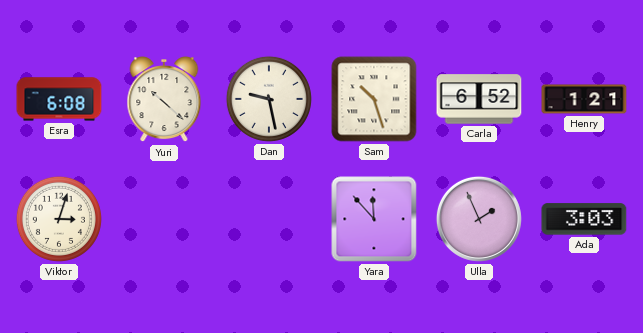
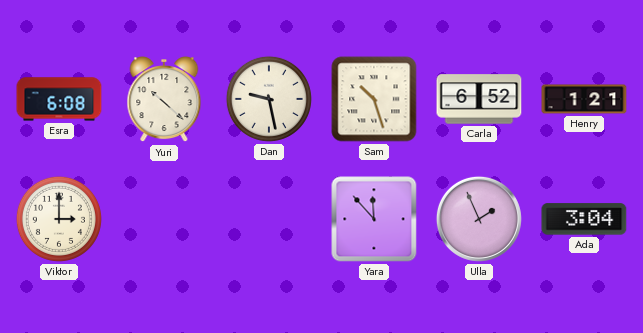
Viktor: 3:03 -> 3:00
Ada: 3:03 -> 3:04
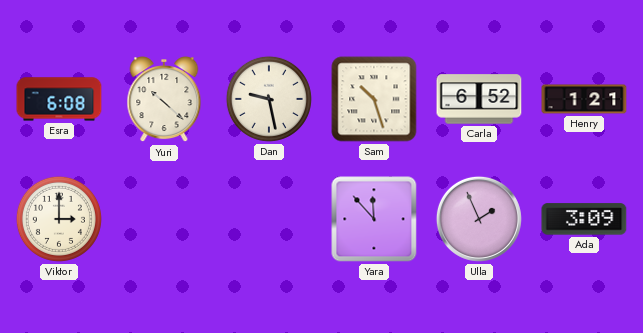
Ada: 3:04 -> 3:09
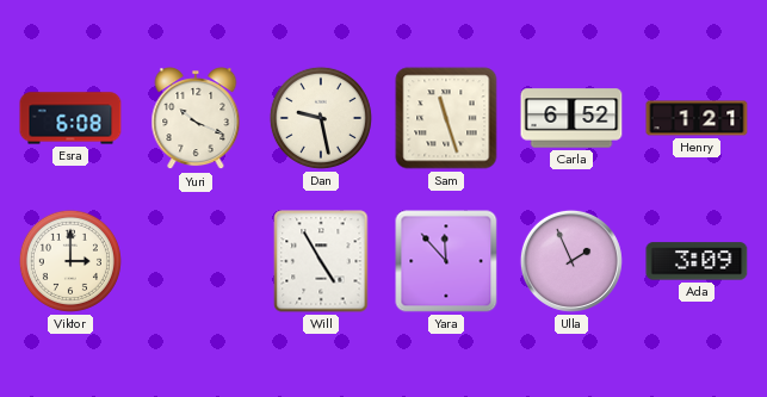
Yuri: 10:22 -> 10:19
Sam: 10:27 -> 11:27
Will: none -> 4:55
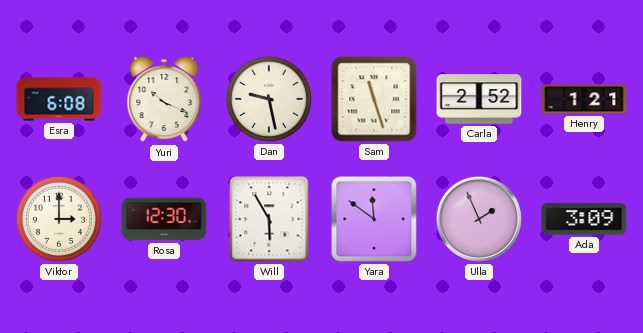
Carla: 6:52 -> 2:52
Rosa: none -> 12:30
Will: 4:55 -> 5:55
Yara: 11:53 -> 11:51
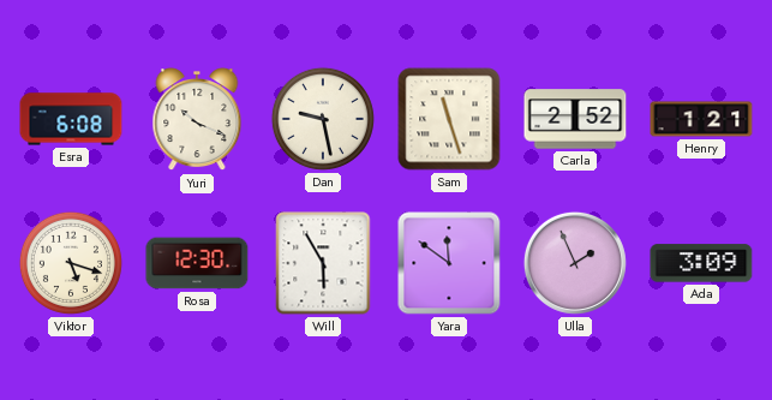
Viktor: 3:00 -> 5:18
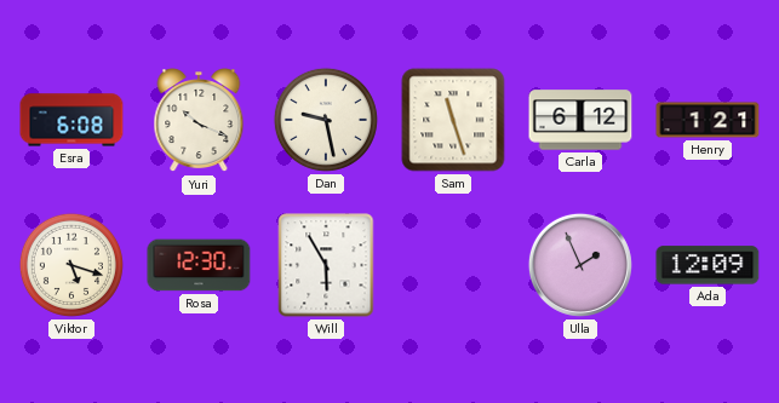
Carla: 2:52 -> 6:12
Yara: 11:51 -> none
Ada: 3:09 -> 12:09
